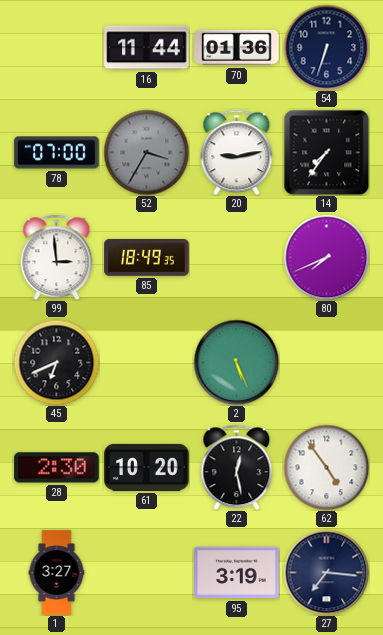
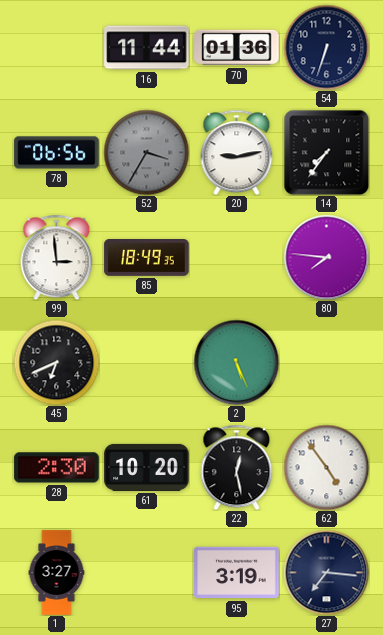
78: 07:00 -> 06:56
80: 7:41 -> 7:46
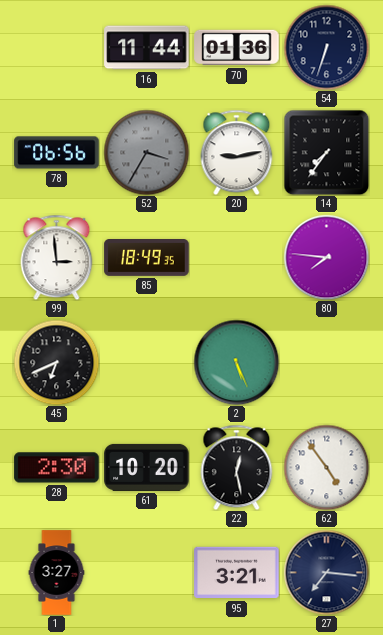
95: 3:19 -> 3:21
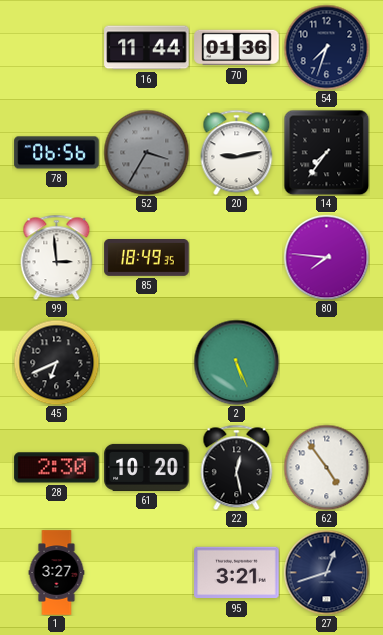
54: 6:33 -> 7:33
27: 7:16 -> 12:42
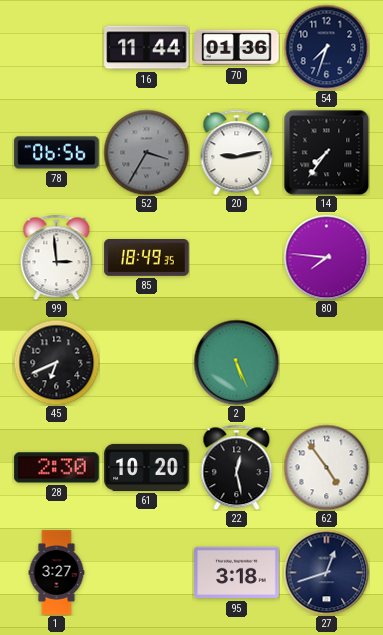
95: 3:21 -> 3:18
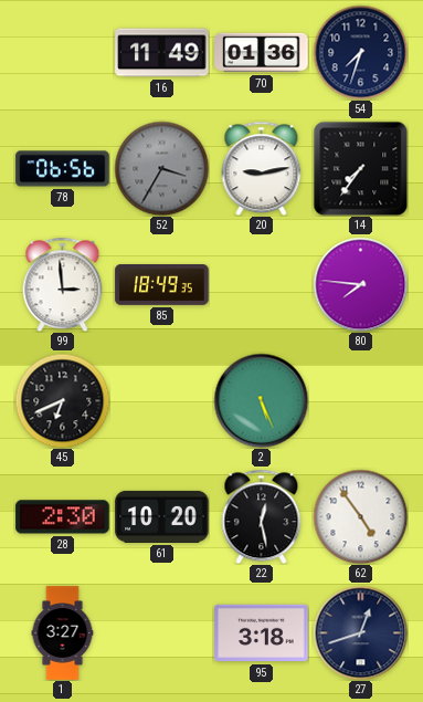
16: 11:44 -> 11:49
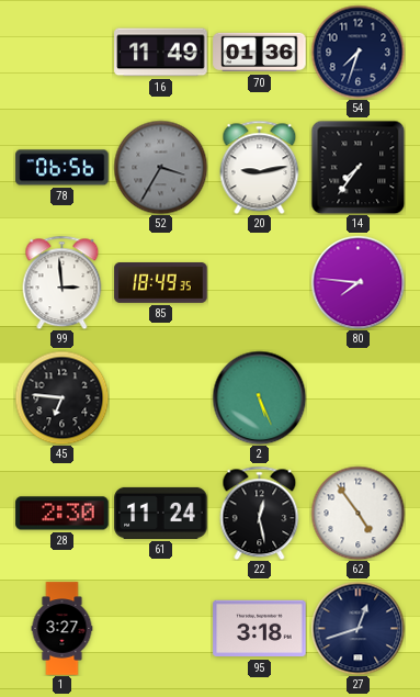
45: 6:41 -> 6:46
61: 10:20 -> 11:24
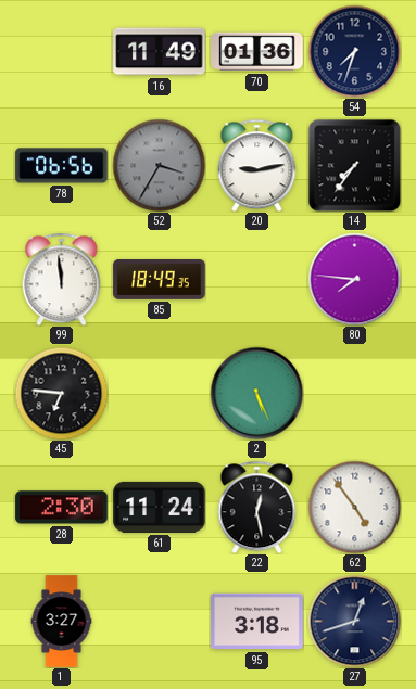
99: 2:59 -> 11:59
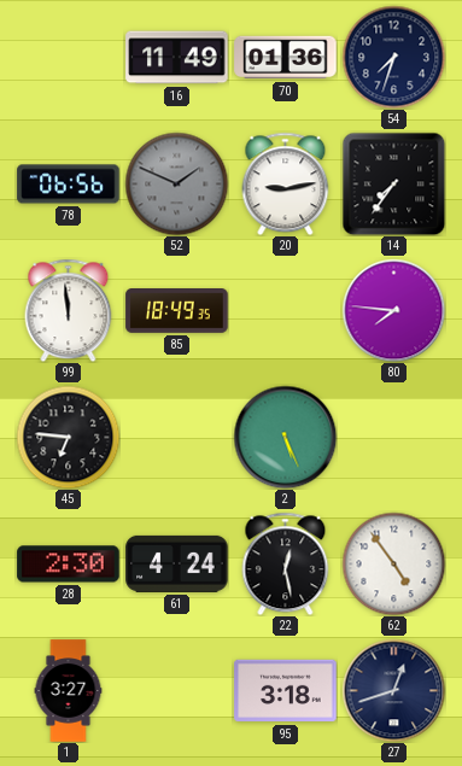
52: 3:35 -> 1:49
61: 11:24 -> 4:24
